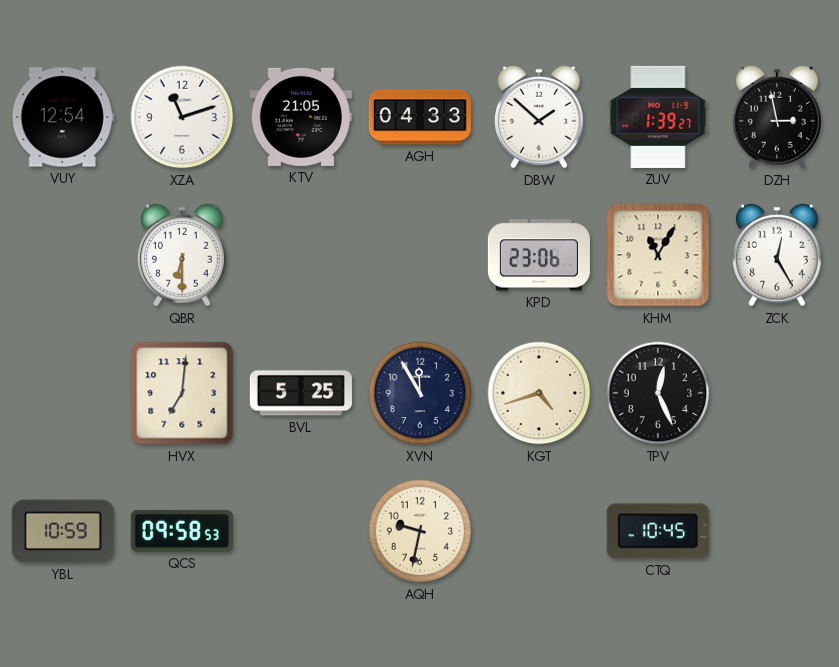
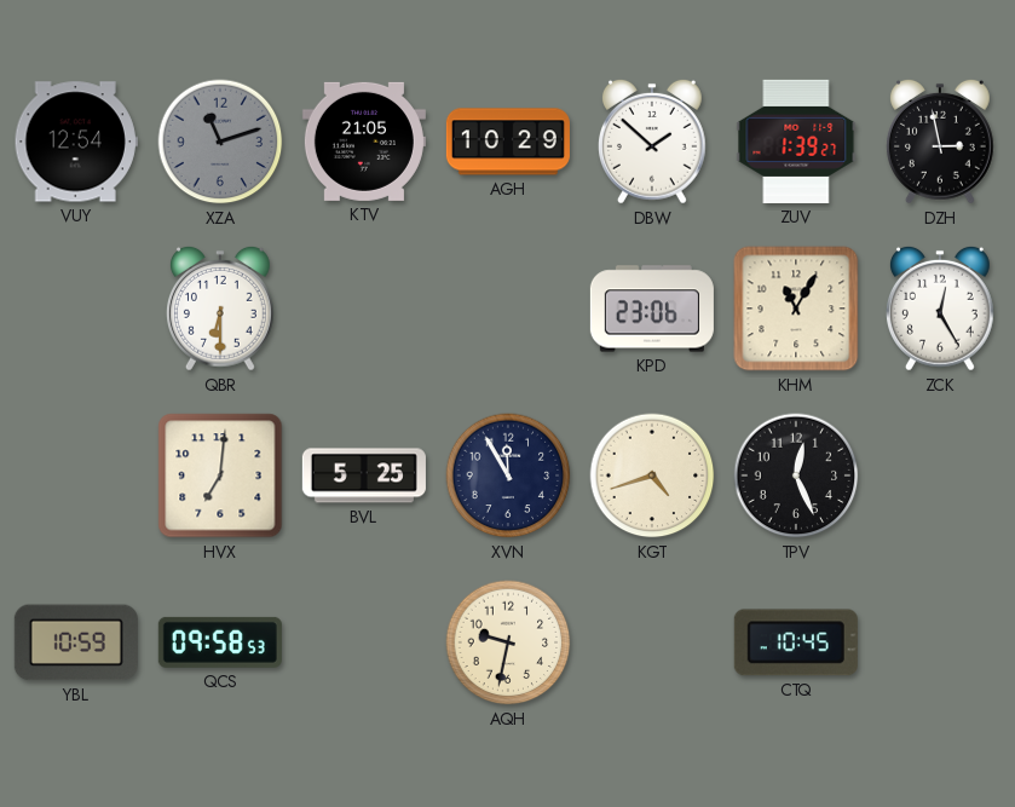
XZA dial: white -> grey
AGH: 04:33 -> 10:29
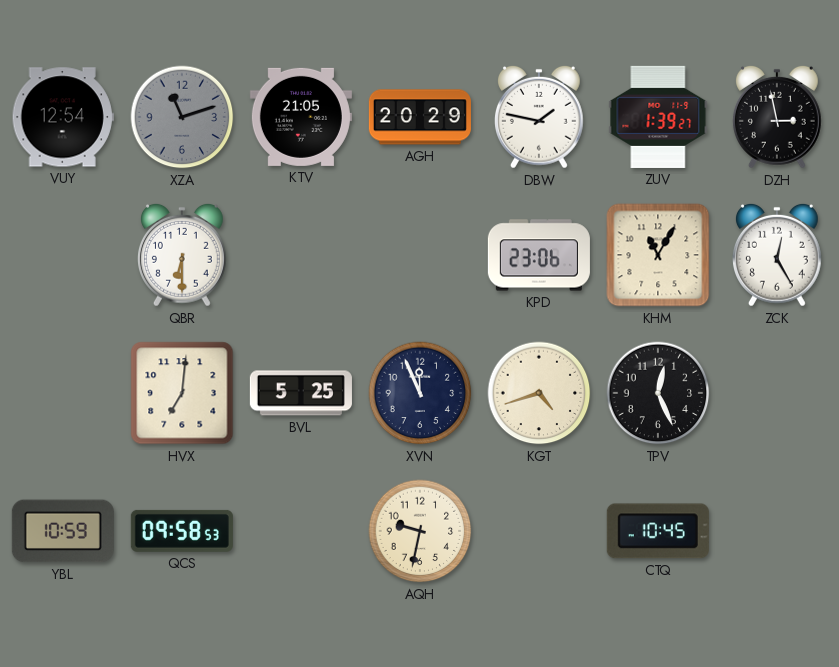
AGH: 10:29 -> 20:29
DBW: 1:52 -> 1:47
XVN: 11:55 -> 11:56
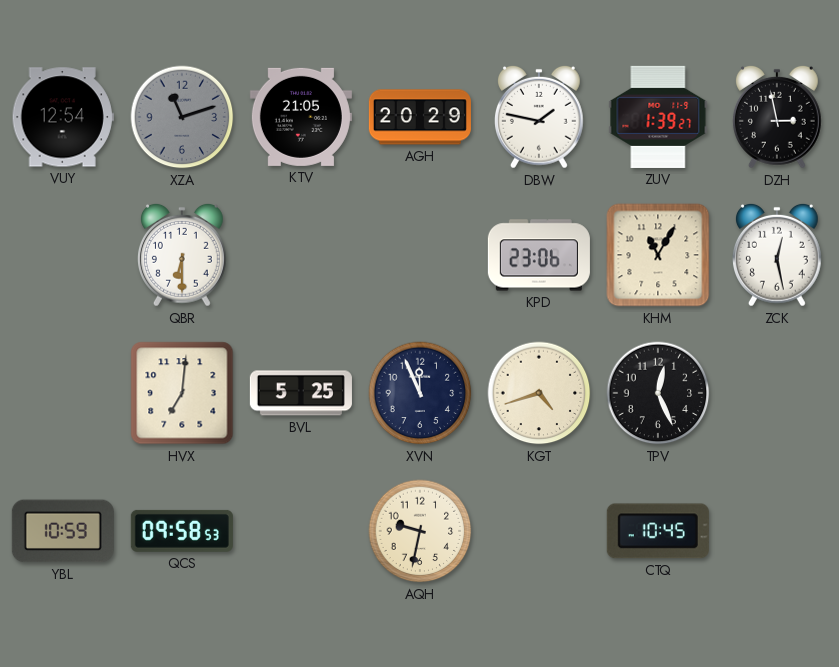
ZCK: 12:25 -> 12:28
